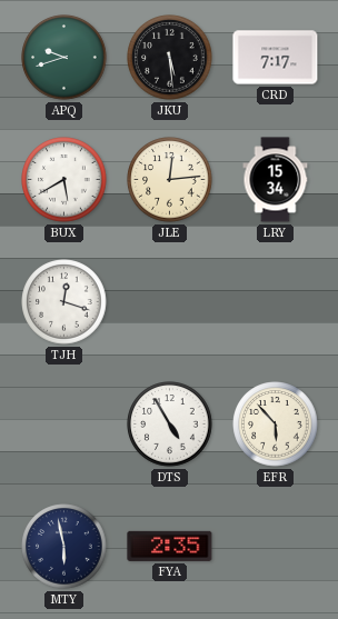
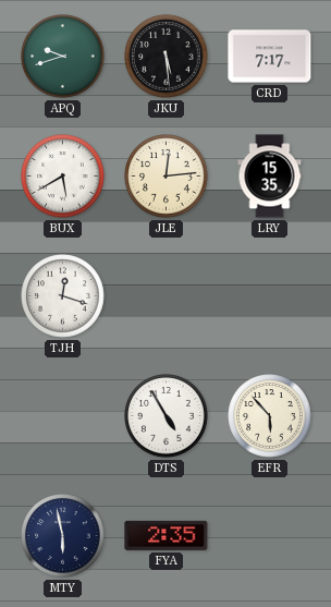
LRY: 15:34 -> 15:35
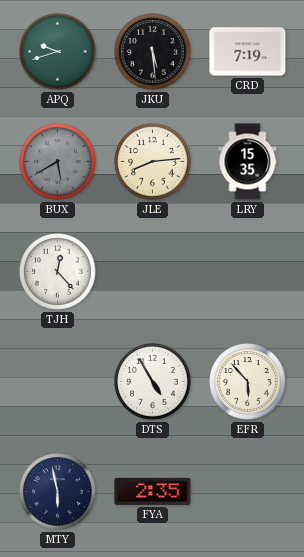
CRD: 7:17 -> 7:19
BUX dial: white -> grey
JLE: 12:14 -> 8:14
TJH: 12:18 -> 12:23
